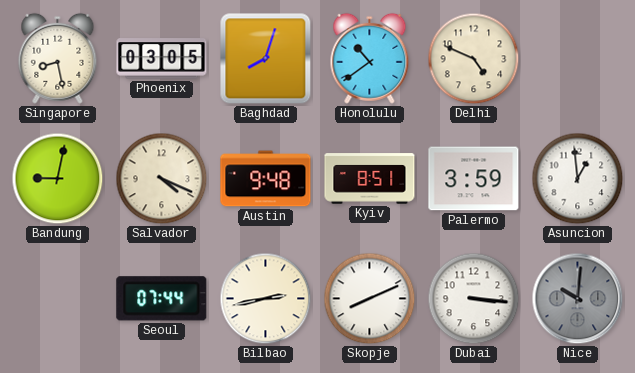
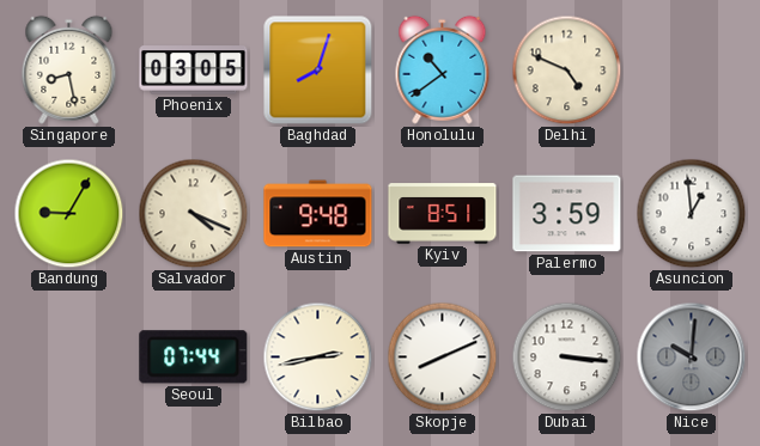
Bandung: 9:02 -> 9:05
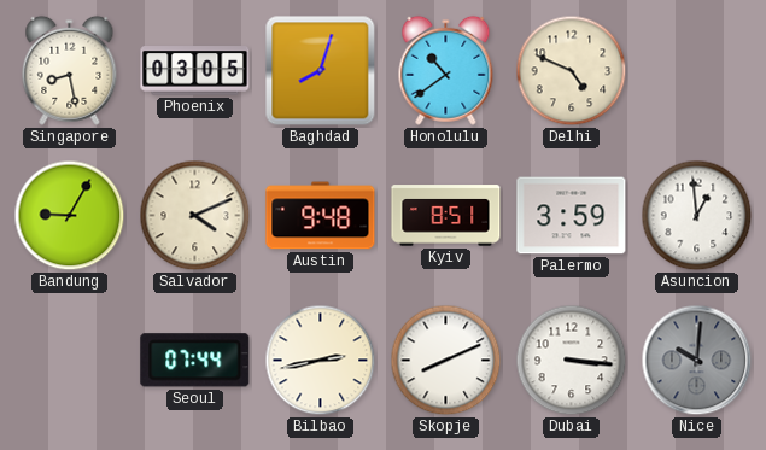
Salvador: 4:19 -> 4:11
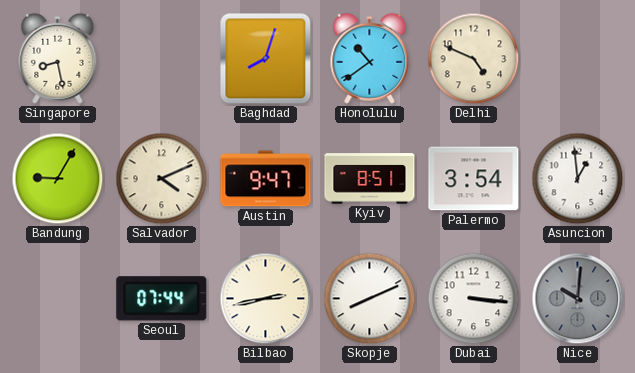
Phoenix: 03:05 -> none
Austin: 9:48 -> 9:47
Palermo: 3:59 -> 3:54
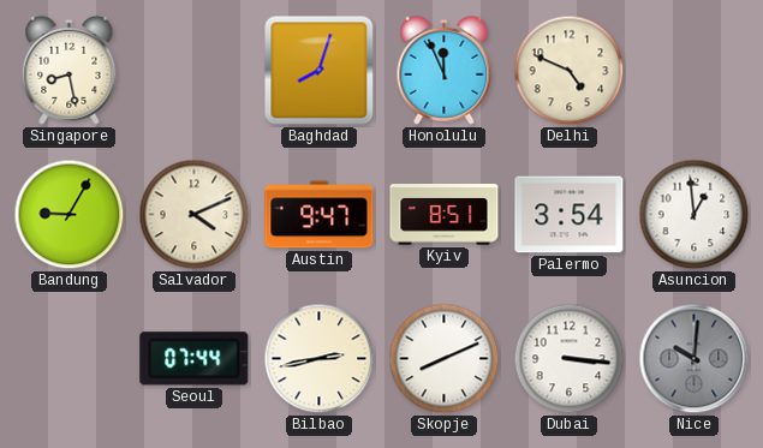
Honolulu: 10:39 -> 11:56
